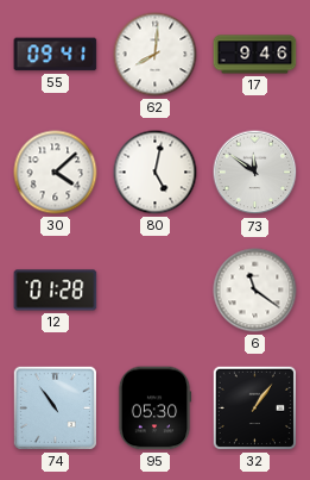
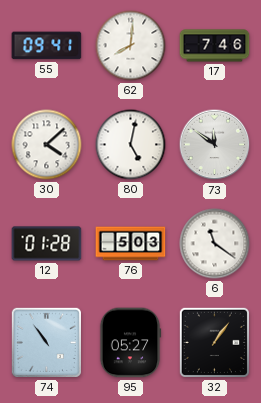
17: 9:46 -> 7:46
76: none -> 5:03
95: 05:30 -> 05:27
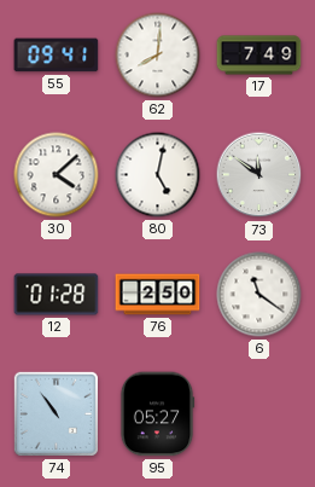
17: 7:46 -> 7:49
76: 5:03 -> 2:50
32: 1:06 -> none
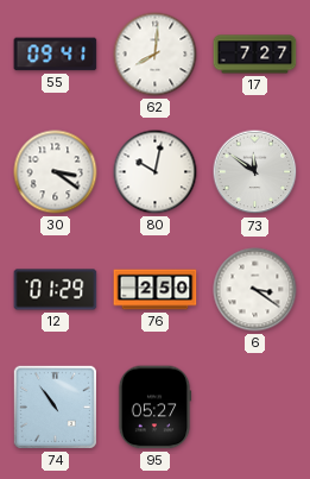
17: 7:49 -> 7:27
30: 4:08 -> 3:21
80: 5:02 -> 10:02
12: 01:28 -> 01:29
6: 11:21 -> 3:21
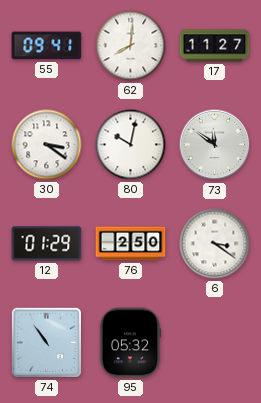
17: 7:27 -> 11:27
95: 05:27 -> 05:32
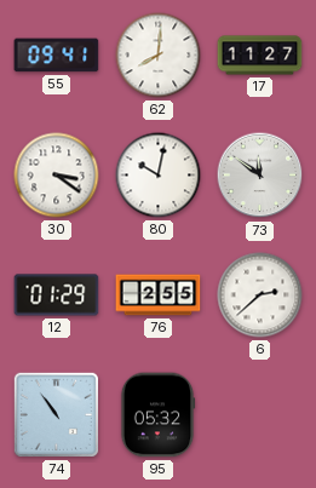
76: 2:50 -> 2:55
6: 3:21 -> 2:38
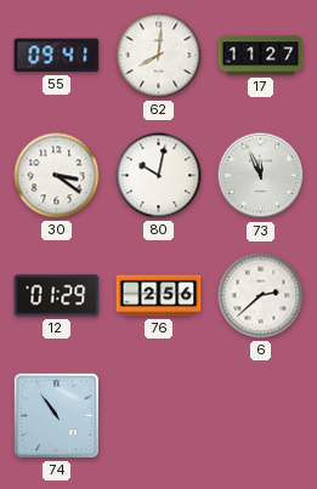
73: 11:51 -> 11:56
76: 2:55 -> 2:56
95: 05:32 -> none
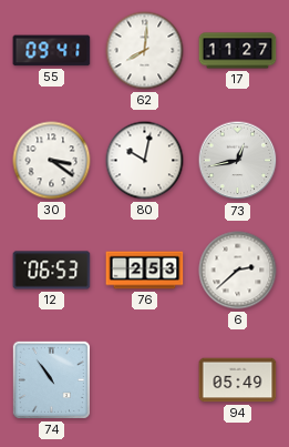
73: 11:56 -> 12:43
12: 01:29 -> 06:53
76: 2:56 -> 2:53
94: none -> 05:49
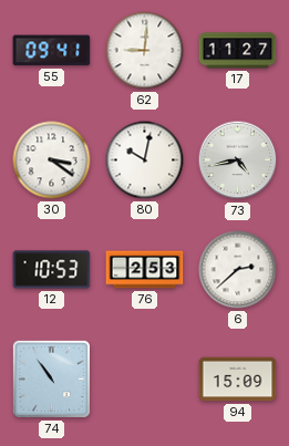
62: 8:01 -> 9:01
73: 12:43 -> 4:43
12: 06:53 -> 10:53
94: 05:49 -> 15:09
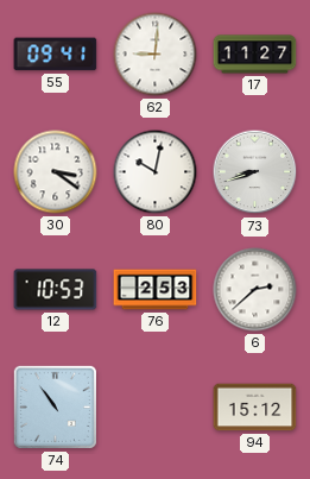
73: 4:43 -> 8:42
94: 15:09 -> 15:12
